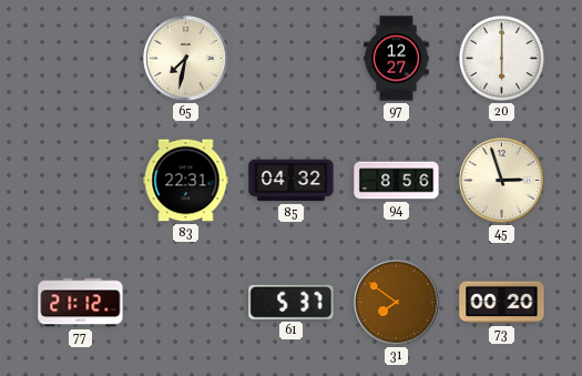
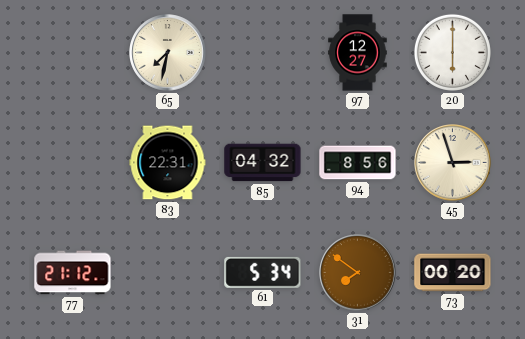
61: 5:37 -> 5:34
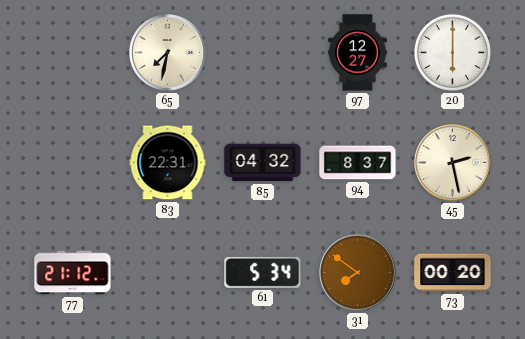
94: 8:56 -> 8:37
45: 2:57 -> 2:28
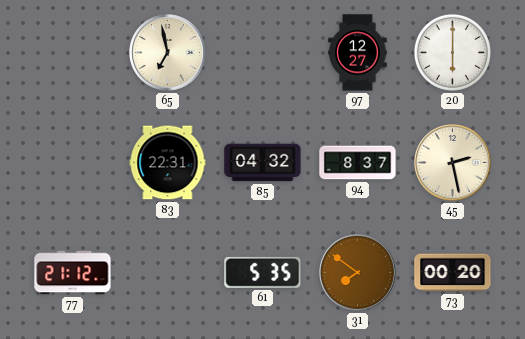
65: 7:32 -> 6:58
61: 5:34 -> 5:35
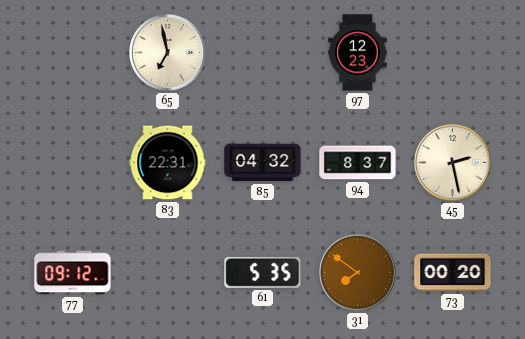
97: 12:27 -> 12:23
20: 6:00 -> none
77: 21:12 -> 09:12
